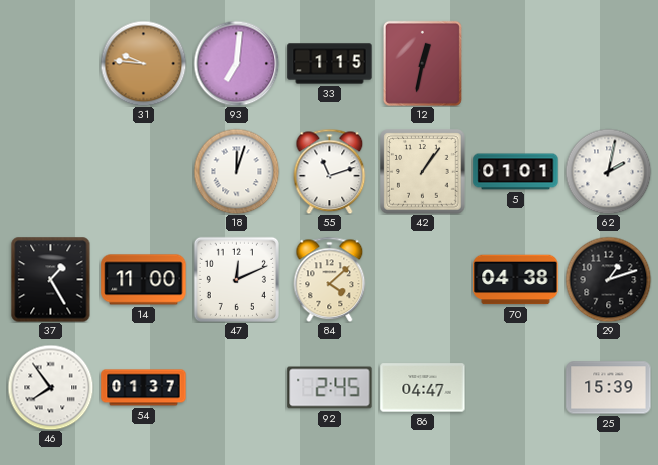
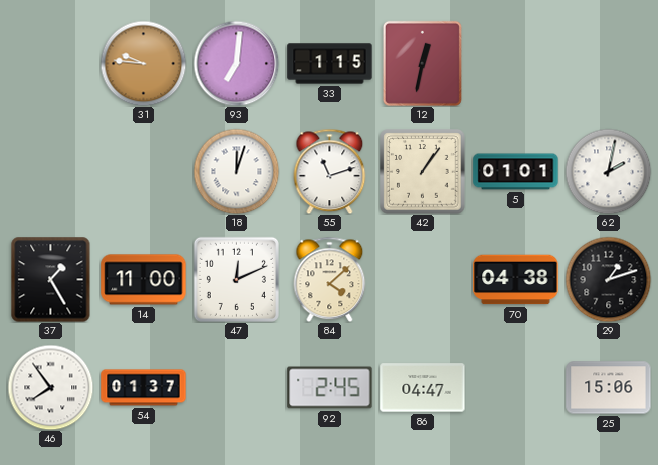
25: 15:39 -> 15:06
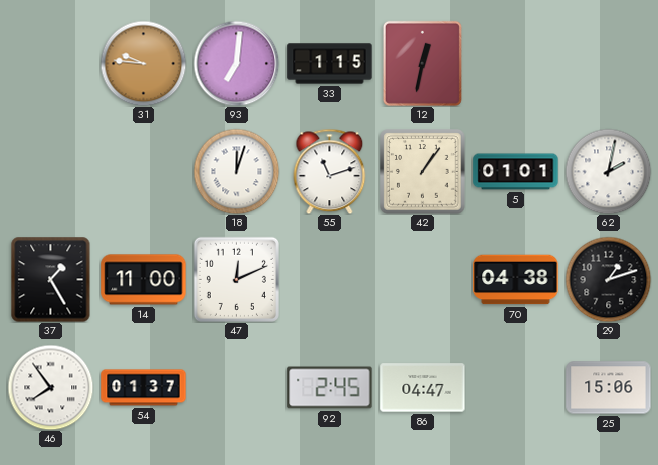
84: 4:08 -> none
